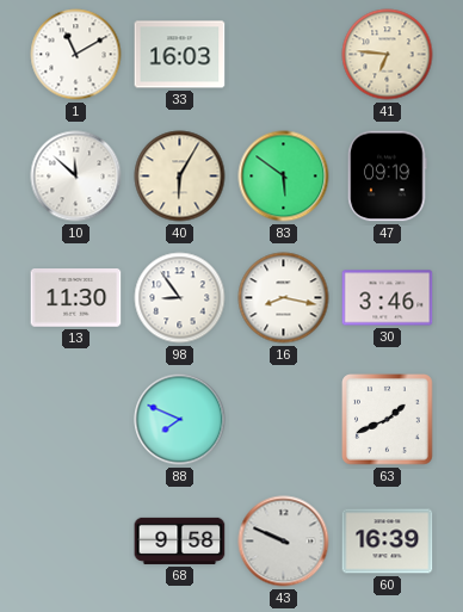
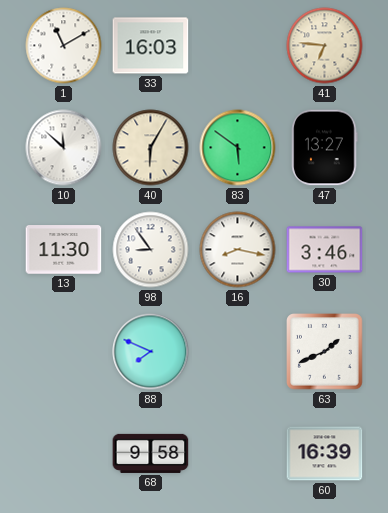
47: 09:19 -> 13:27
43: 9:49 -> none
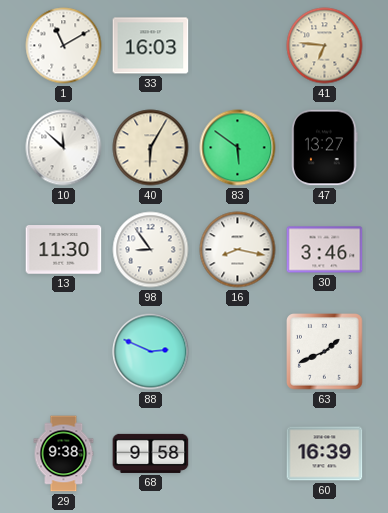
88: 7:49 -> 2:49
29: none -> 9:38
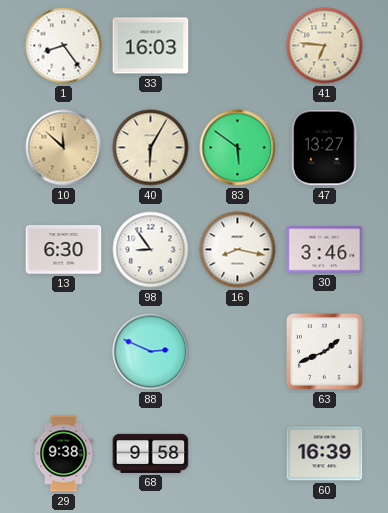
1: 11:10 -> 8:24
10 dial: white -> champagne
13: 11:30 -> 6:30
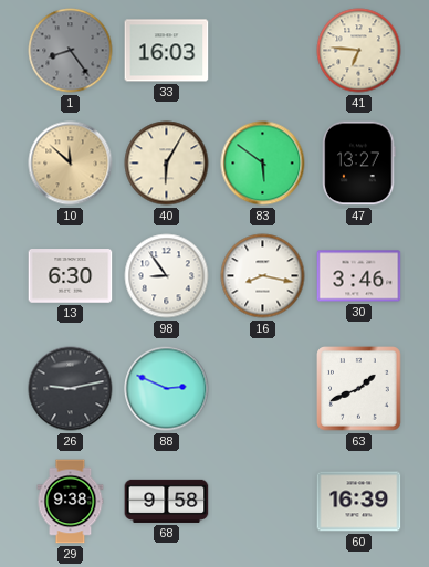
1 dial: white -> grey
26: none -> 9:13
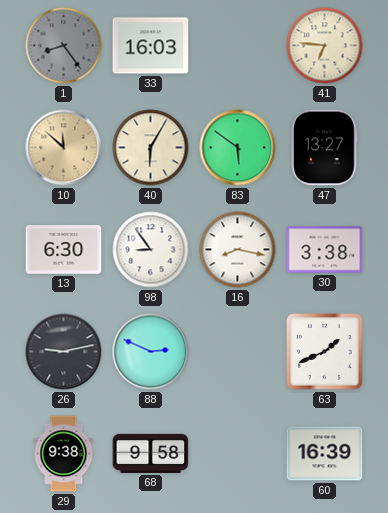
30: 3:46 -> 3:38
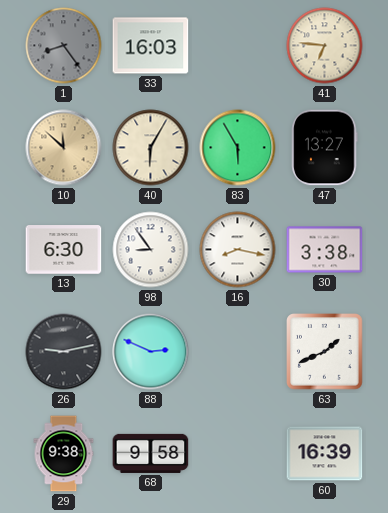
83: 5:51 -> 5:55
